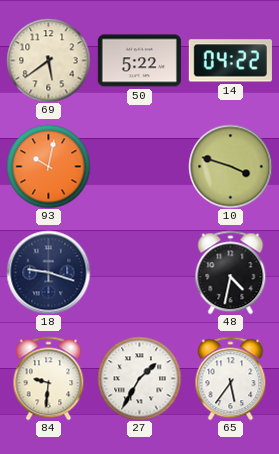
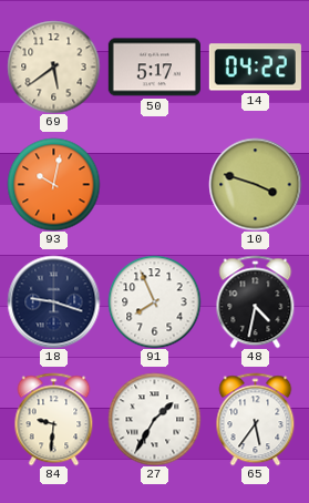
50: 5:22 -> 5:17
91: none -> 7:56
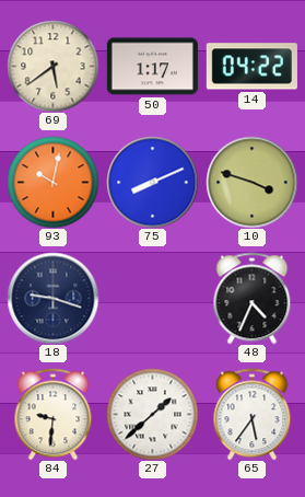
50: 5:17 -> 1:17
75: none -> 8:11
91: 7:56 -> none
48: 4:32 -> 4:34
27: 1:35 -> 1:38
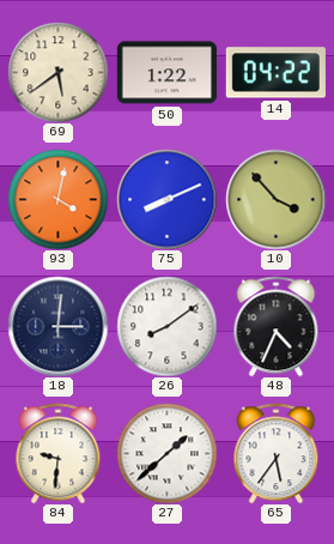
50: 1:17 -> 1:22
93: 10:02 -> 4:02
10: 3:48 -> 3:53
18: 9:18 -> 3:01
26: none -> 8:09
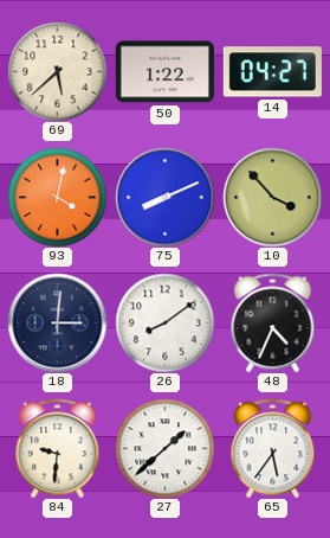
69: 5:39 -> 5:38
14: 04:22 -> 04:27
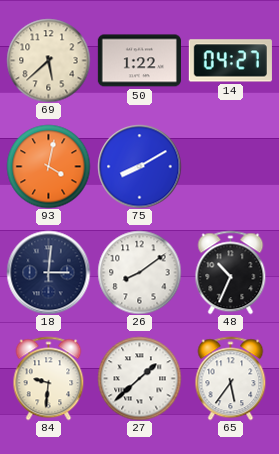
75: 8:11 -> 8:10
10: 3:53 -> none
48: 4:34 -> 10:34
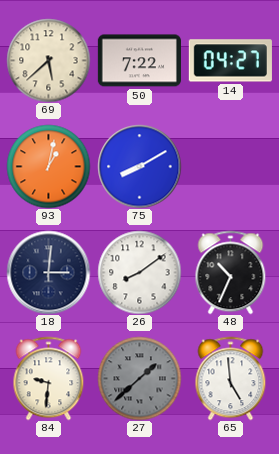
50: 1:22 -> 7:22
93: 4:02 -> 1:02
27 dial: white -> grey
65: 5:36 -> 4:59
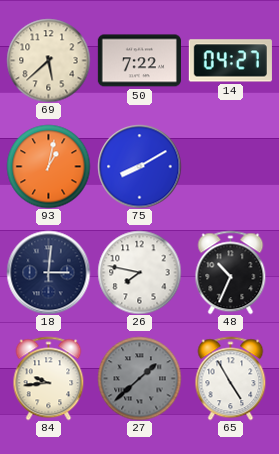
26: 8:09 -> 7:47
84: 9:31 -> 9:44
65: 4:59 -> 4:55
